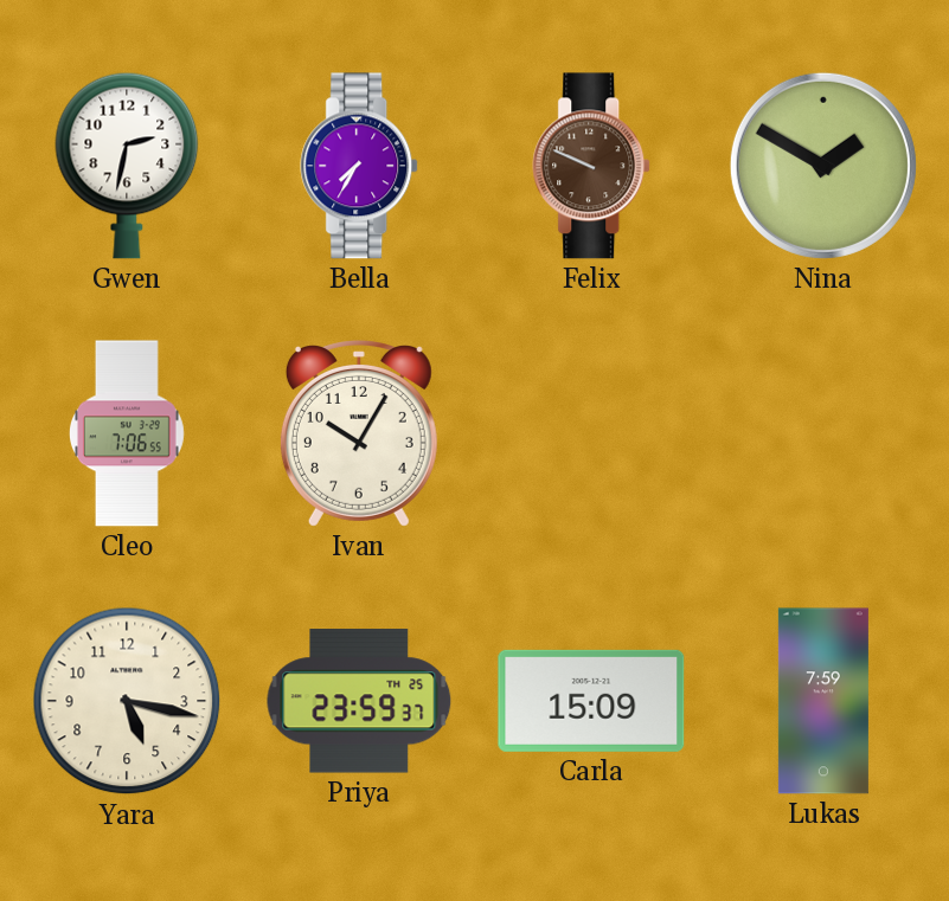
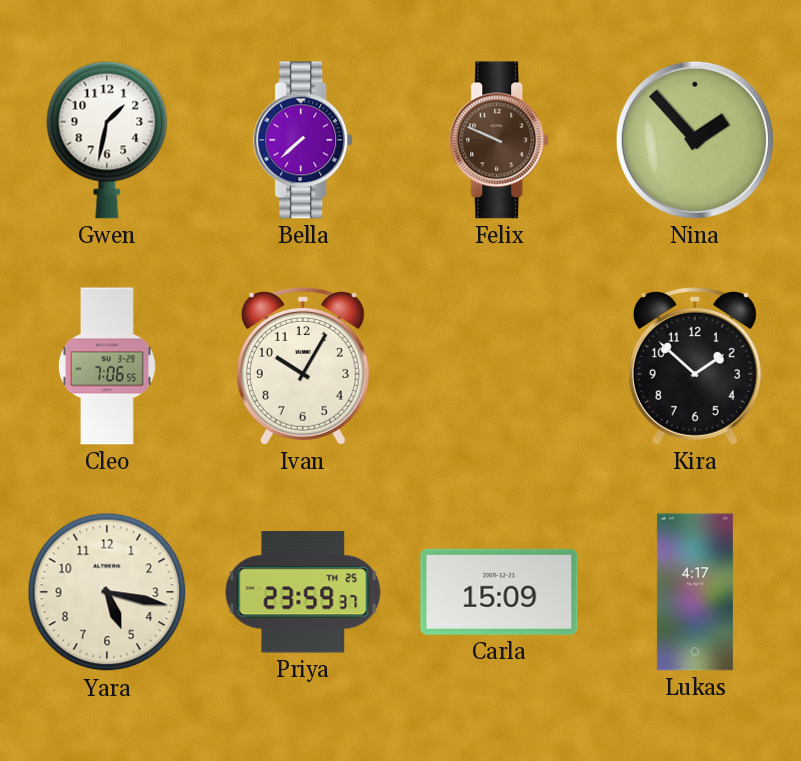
Gwen: 2:32 -> 1:32
Bella: 7:35 -> 7:38
Nina: 1:50 -> 1:53
Kira: none -> 1:52
Lukas: 7:59 -> 4:17
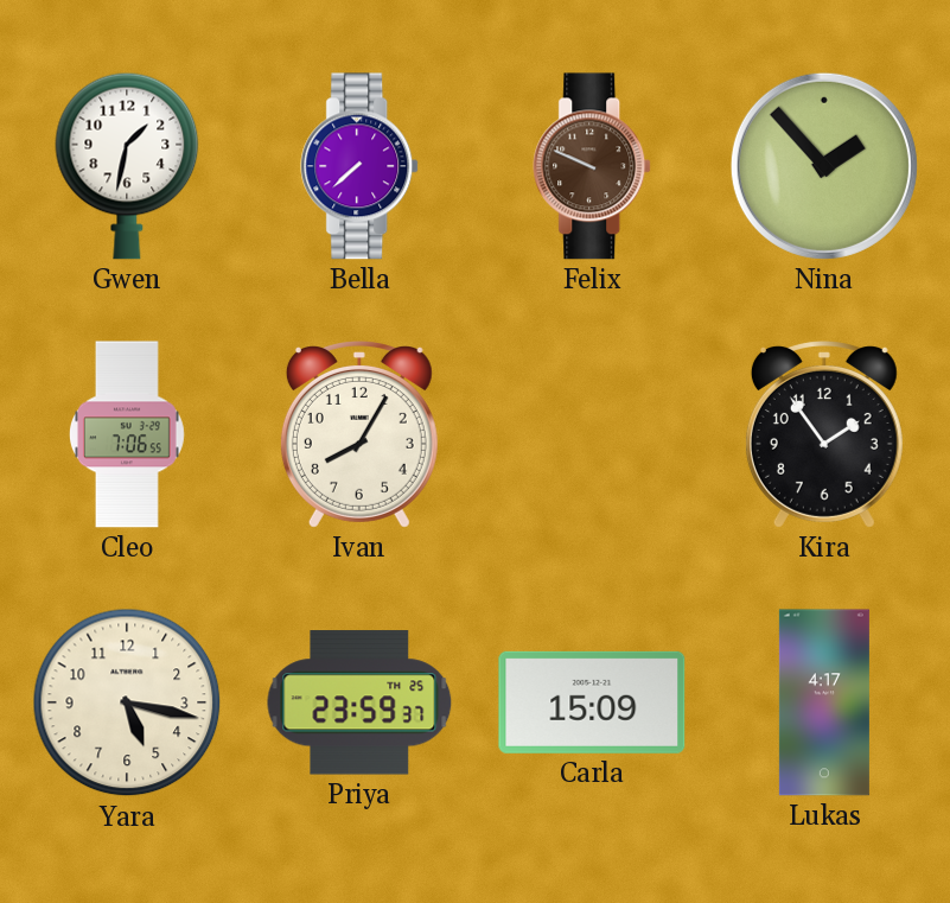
Ivan: 10:05 -> 8:05
Kira: 1:52 -> 1:54
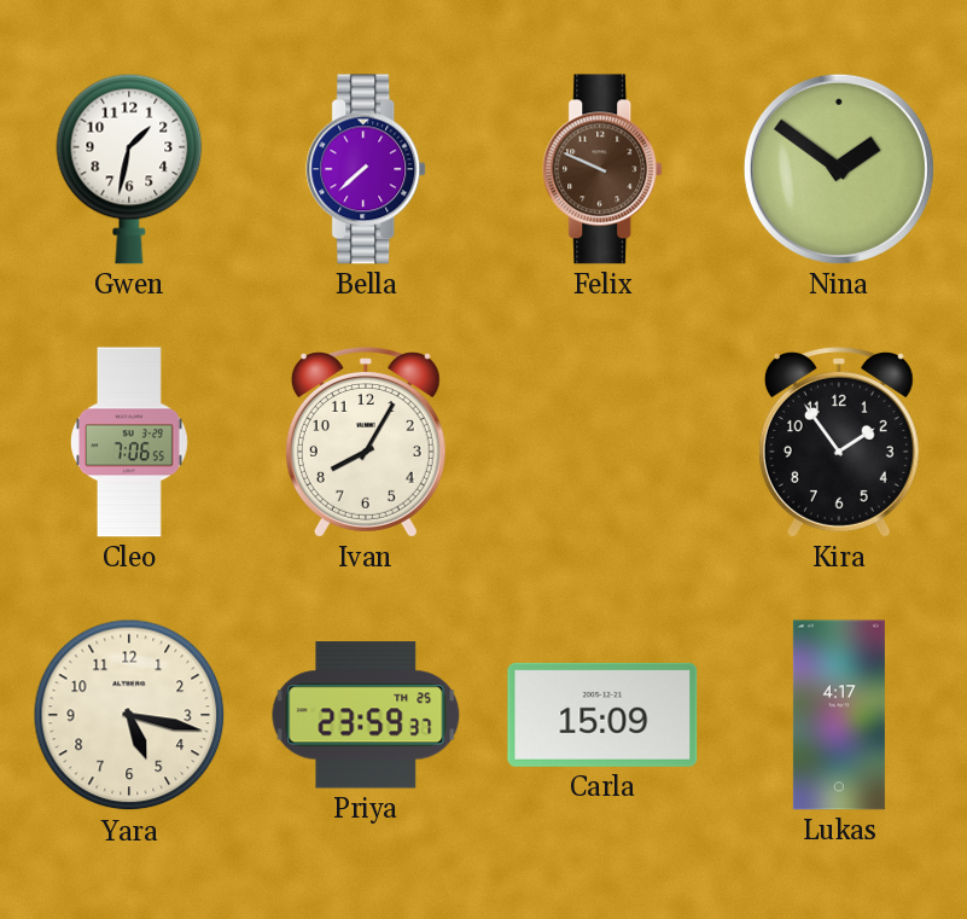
Nina: 1:53 -> 1:51
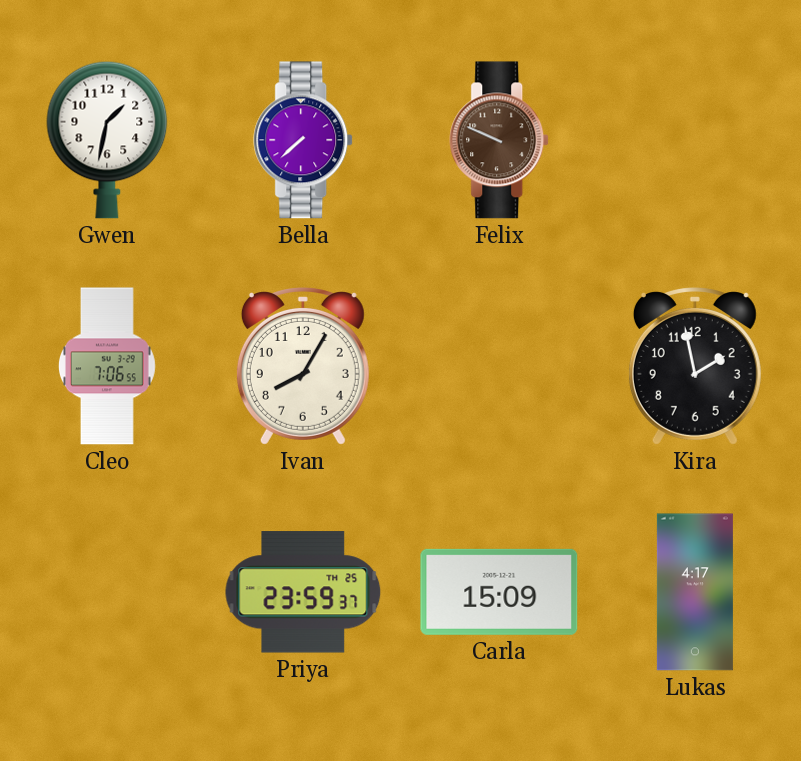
Nina: 1:51 -> none
Kira: 1:54 -> 1:58
Yara: 5:17 -> none
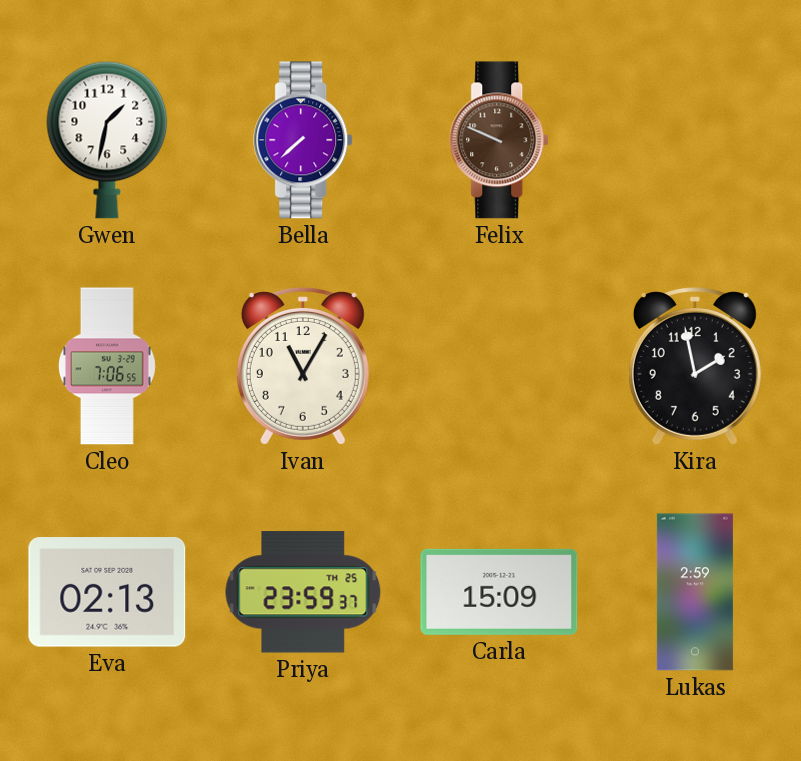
Ivan: 8:05 -> 11:05
Eva: none -> 02:13
Lukas: 4:17 -> 2:59
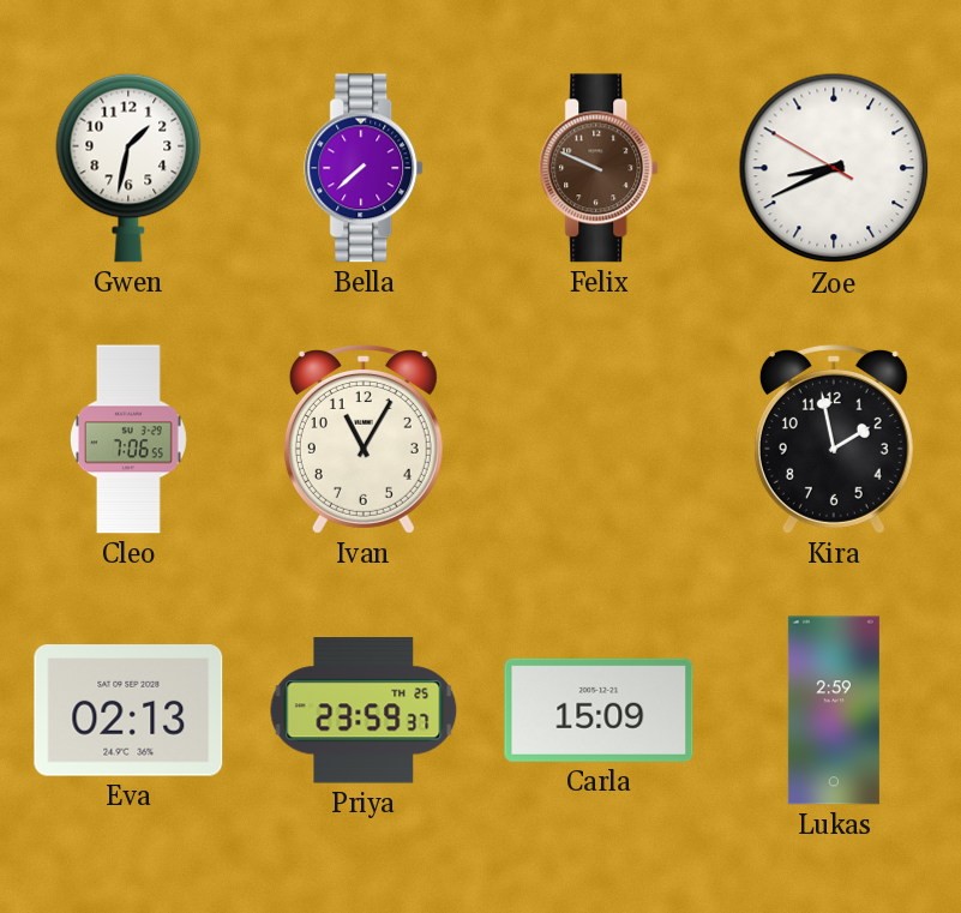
Zoe: none -> 8:40
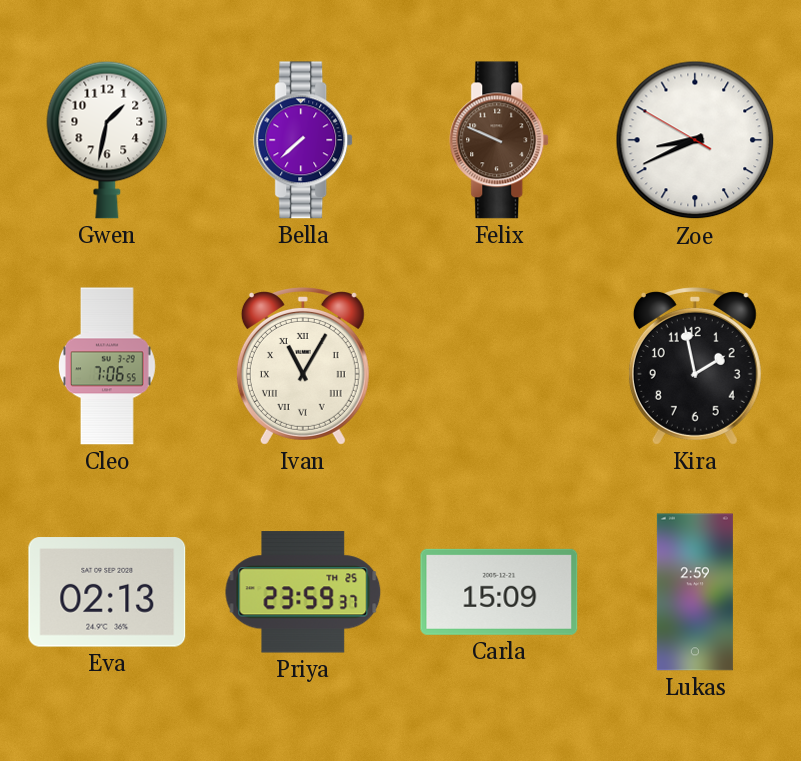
Ivan numerals: Arabic -> Roman
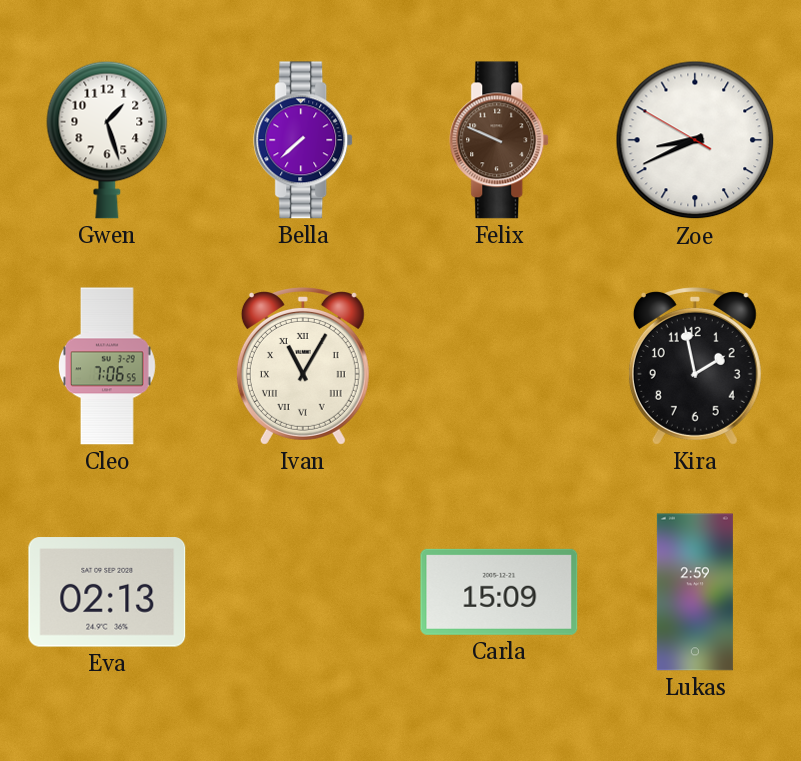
Gwen: 1:32 -> 1:27
Priya: 23:59 -> none
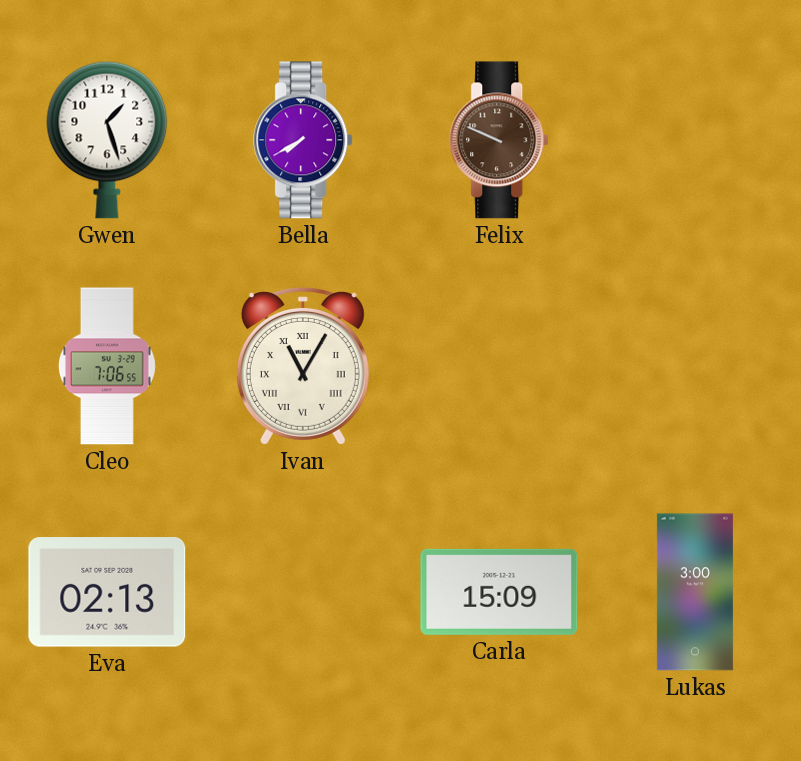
Bella: 7:38 -> 7:40
Zoe: 8:40 -> none
Kira: 1:58 -> none
Lukas: 2:59 -> 3:00
